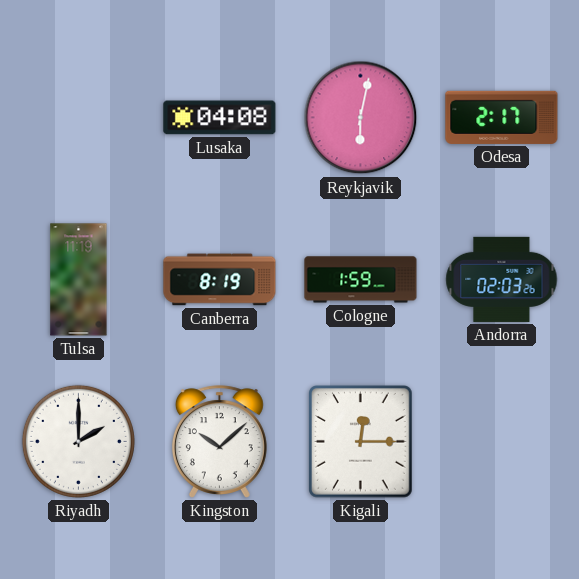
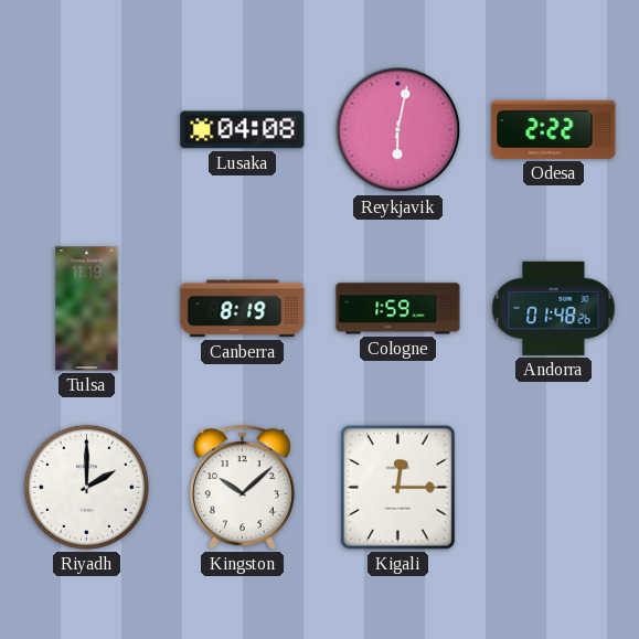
Odesa: 2:17 -> 2:22
Andorra: 02:03 -> 01:48
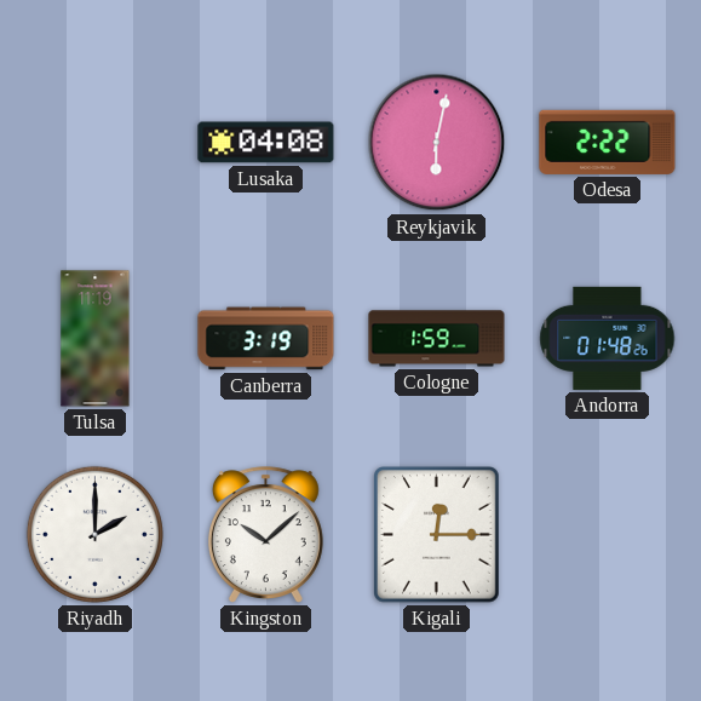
Canberra: 8:19 -> 3:19
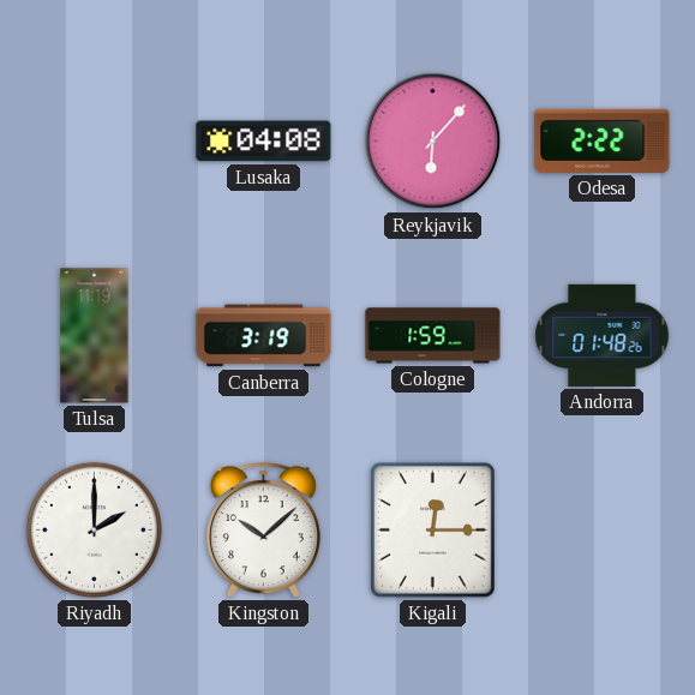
Reykjavik: 6:02 -> 6:07
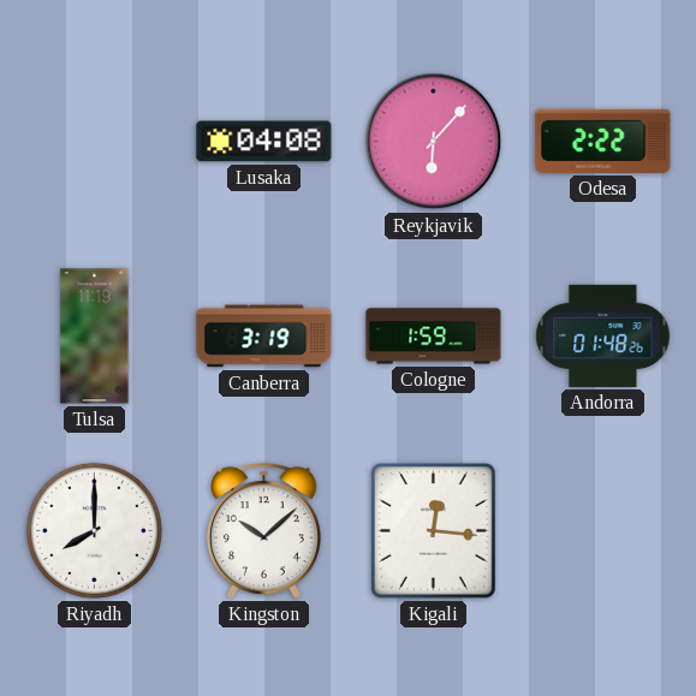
Riyadh: 2:00 -> 8:00
Kigali: 12:15 -> 12:16
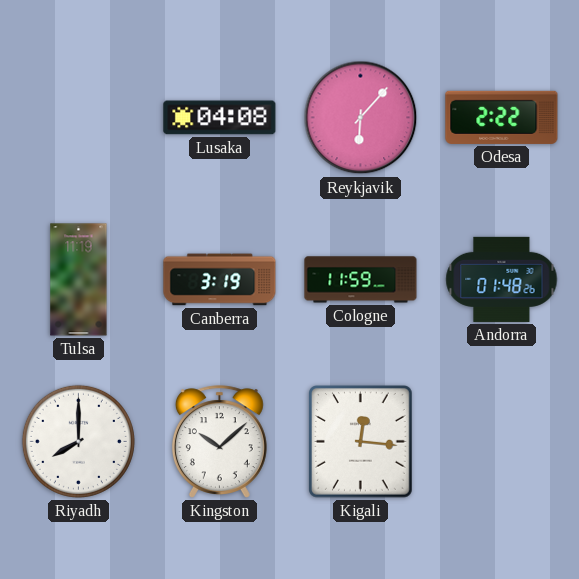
Cologne: 1:59 -> 11:59
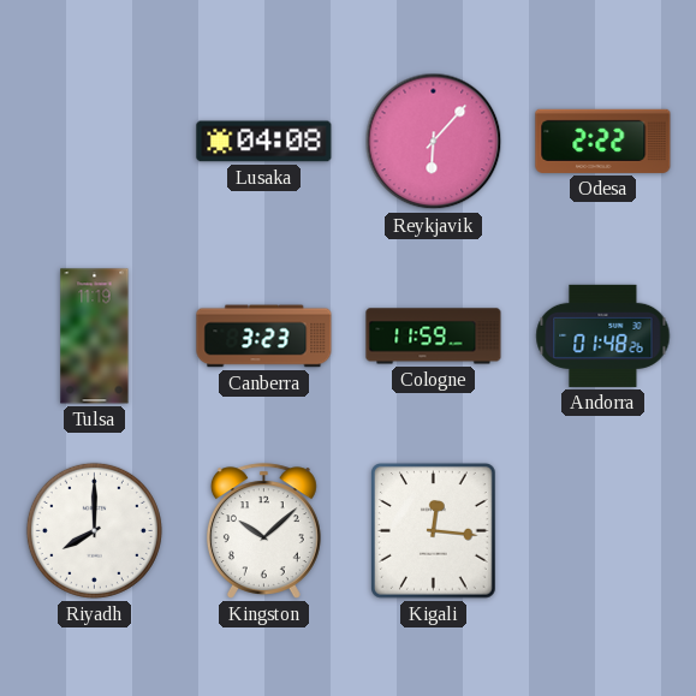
Canberra: 3:19 -> 3:23
